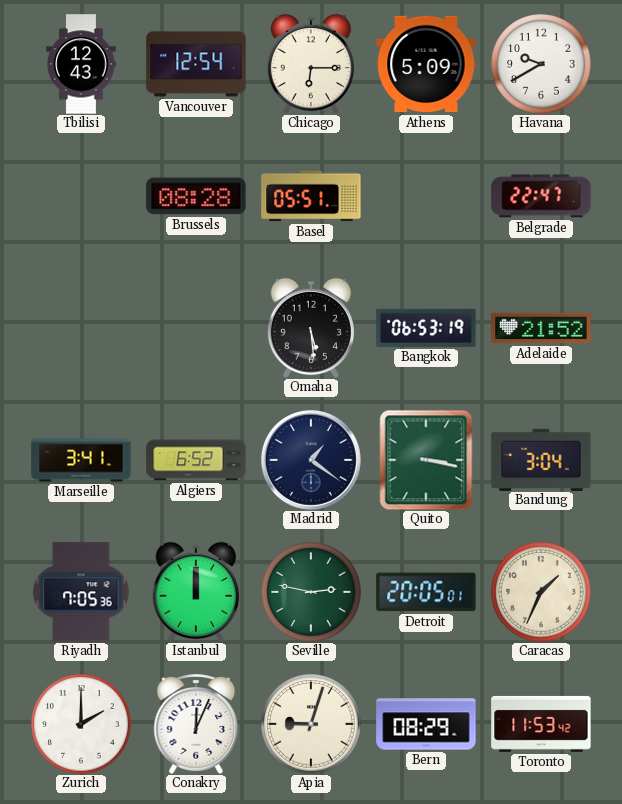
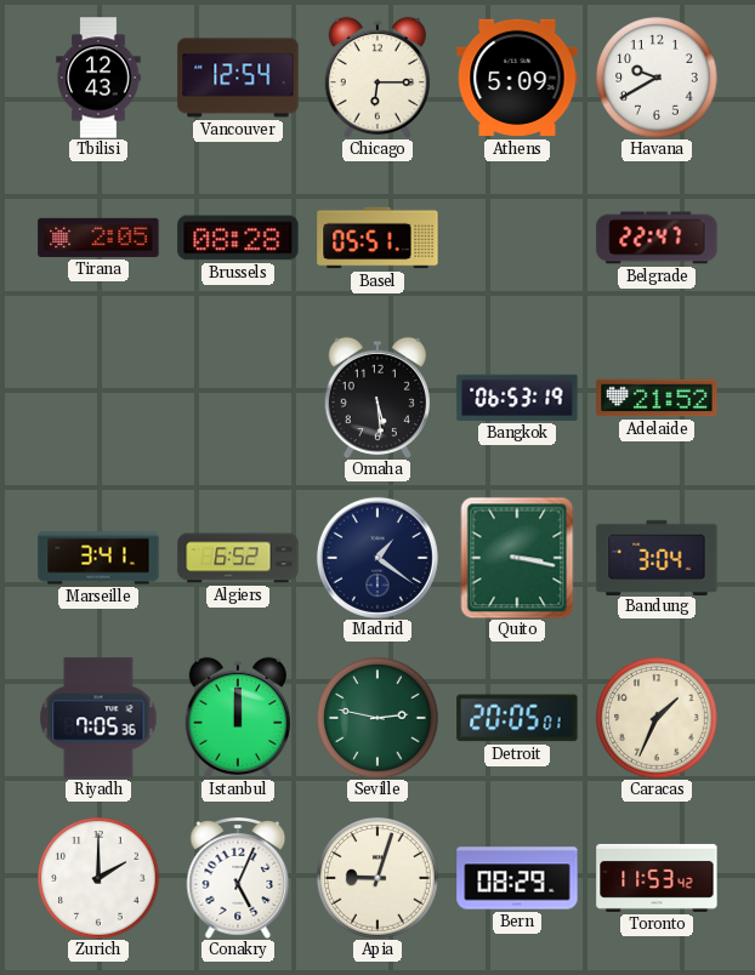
Tirana: none -> 2:05
Conakry: 12:04 -> 5:04
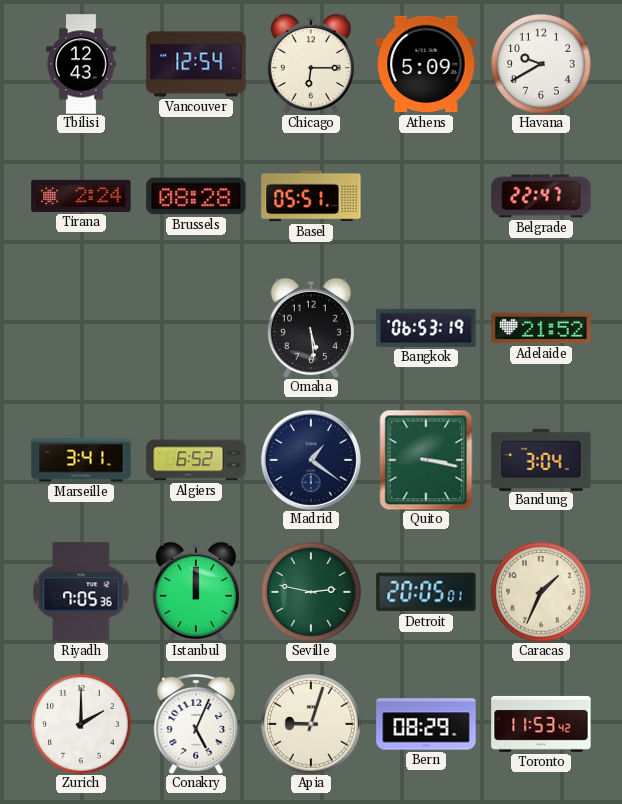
Tirana: 2:05 -> 2:24
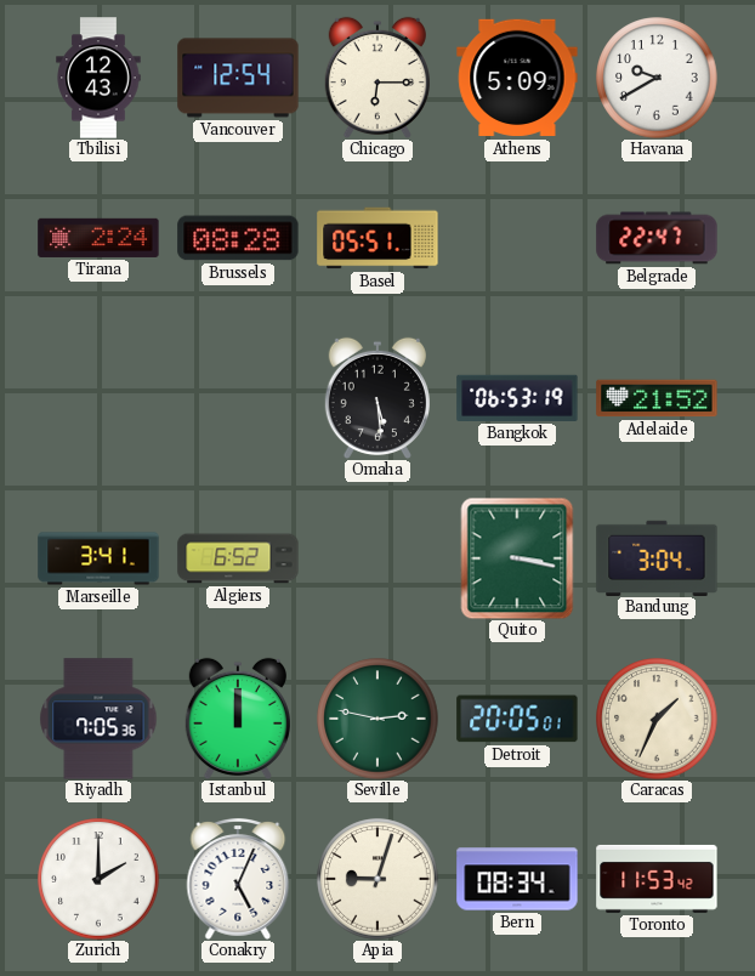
Madrid: 1:21 -> none
Bern: 08:29 -> 08:34
